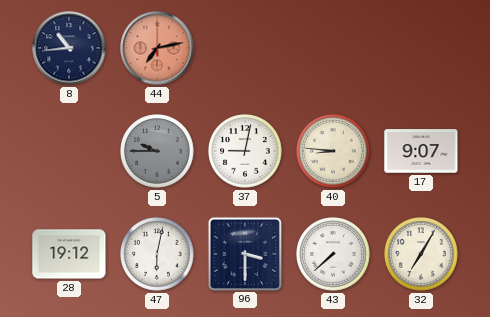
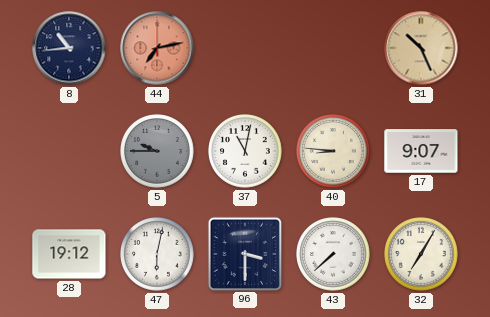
31: none -> 10:26
37: 9:02 -> 11:02
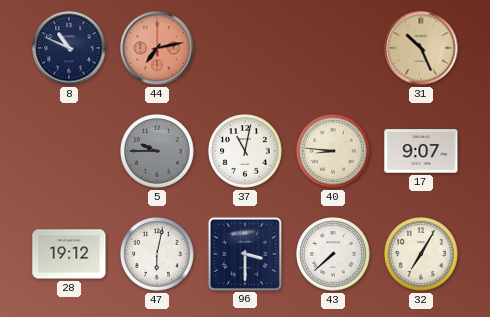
8: 10:44 -> 10:49
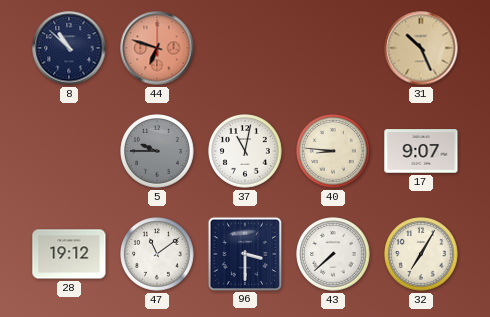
8: 10:49 -> 10:52
44: 7:13 -> 6:48
47: 6:02 -> 11:09
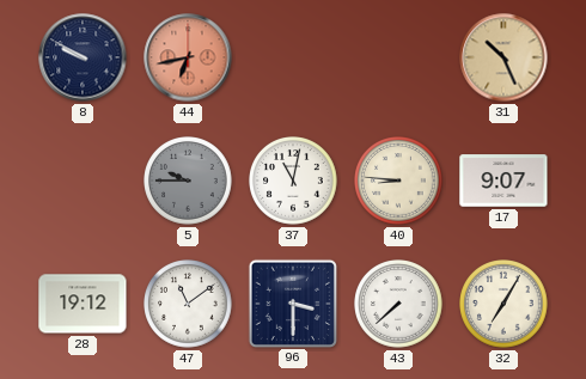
8: 10:52 -> 9:50
44: 6:48 -> 6:43
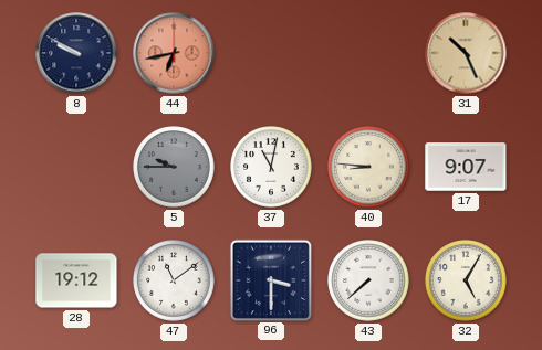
32: 7:05 -> 5:05
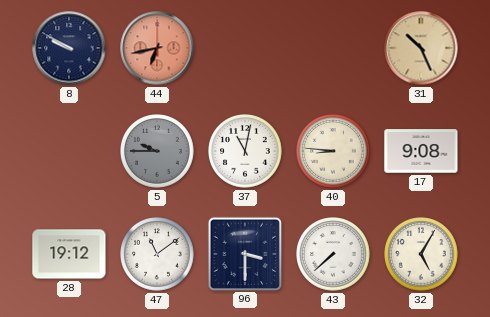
17: 9:07 -> 9:08
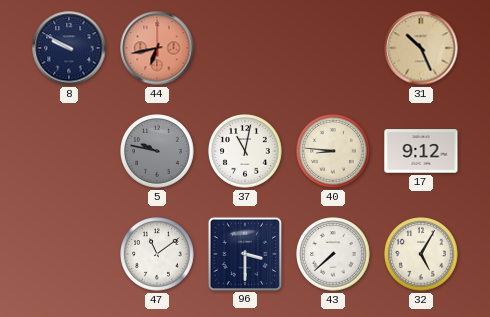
5: 9:45 -> 9:47
17: 9:08 -> 9:12
28: 19:12 -> none
